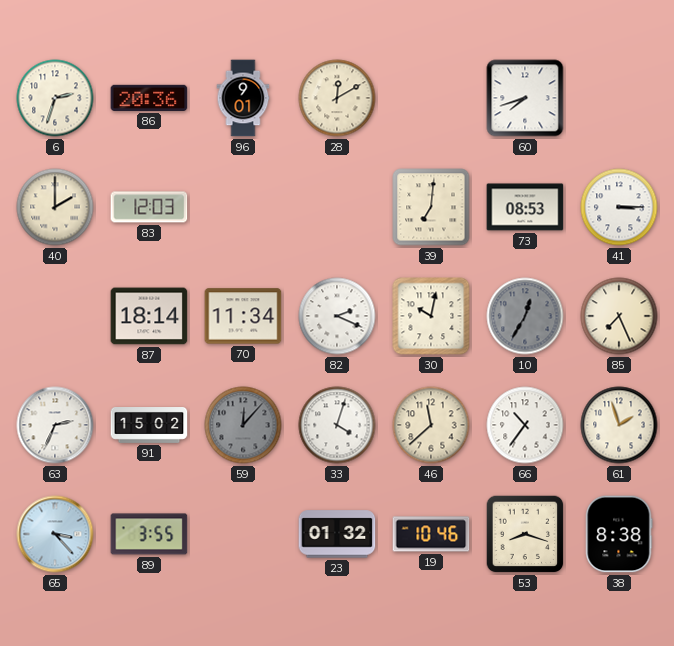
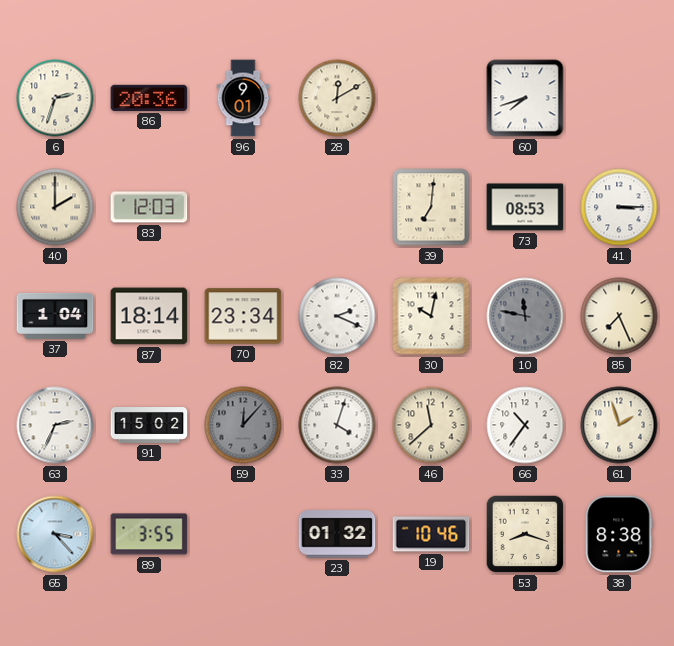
37: none -> 1:04
70: 11:34 -> 23:34
10: 12:35 -> 11:47
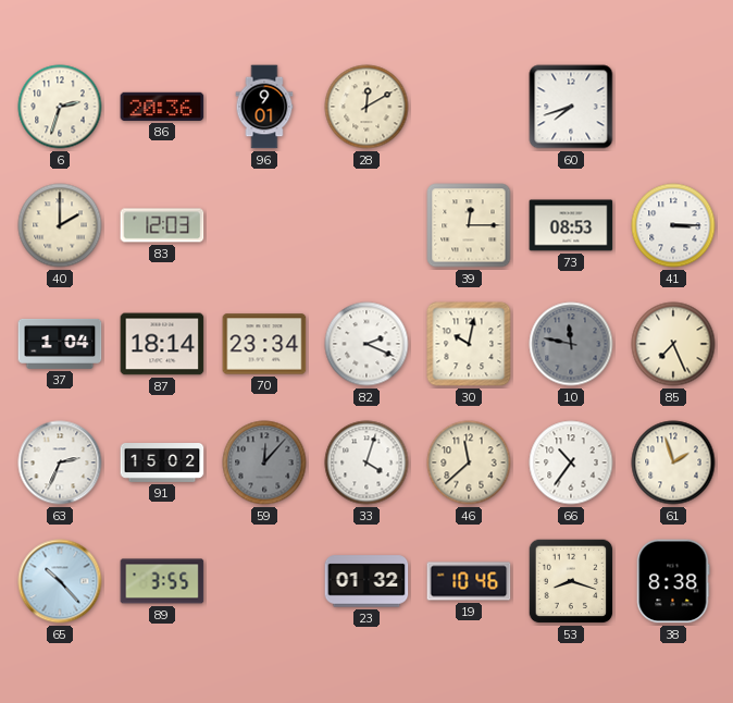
39: 7:01 -> 12:15
65: 3:23 -> 10:23
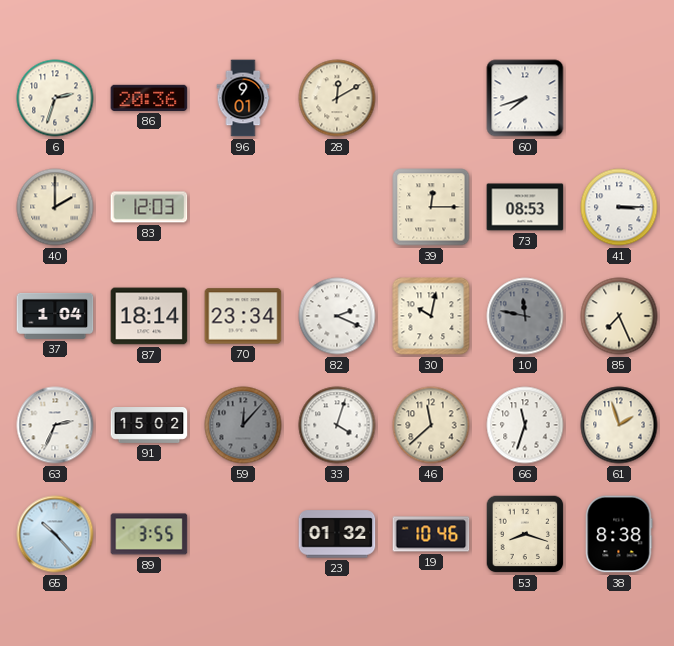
66: 10:36 -> 11:33
